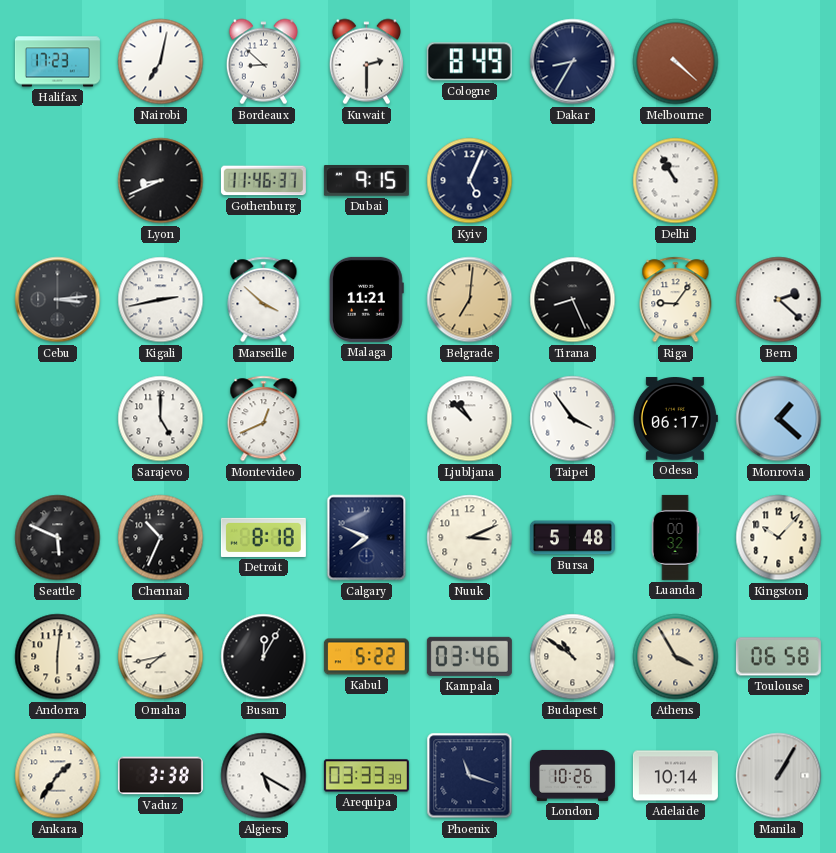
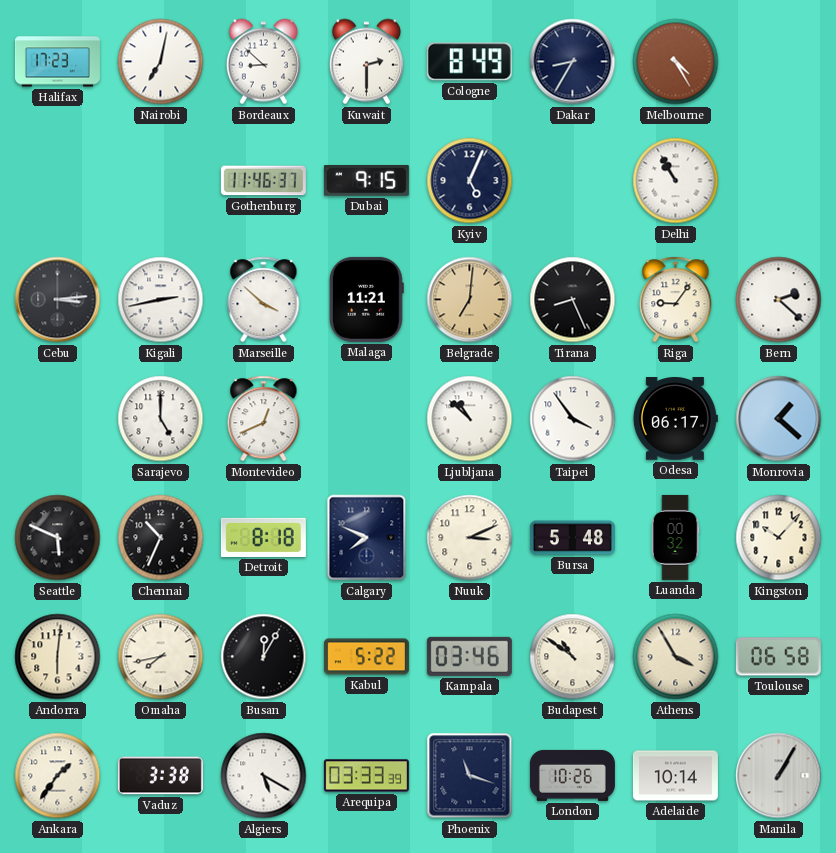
Melbourne: 4:22 -> 4:25
Lyon: 8:41 -> none
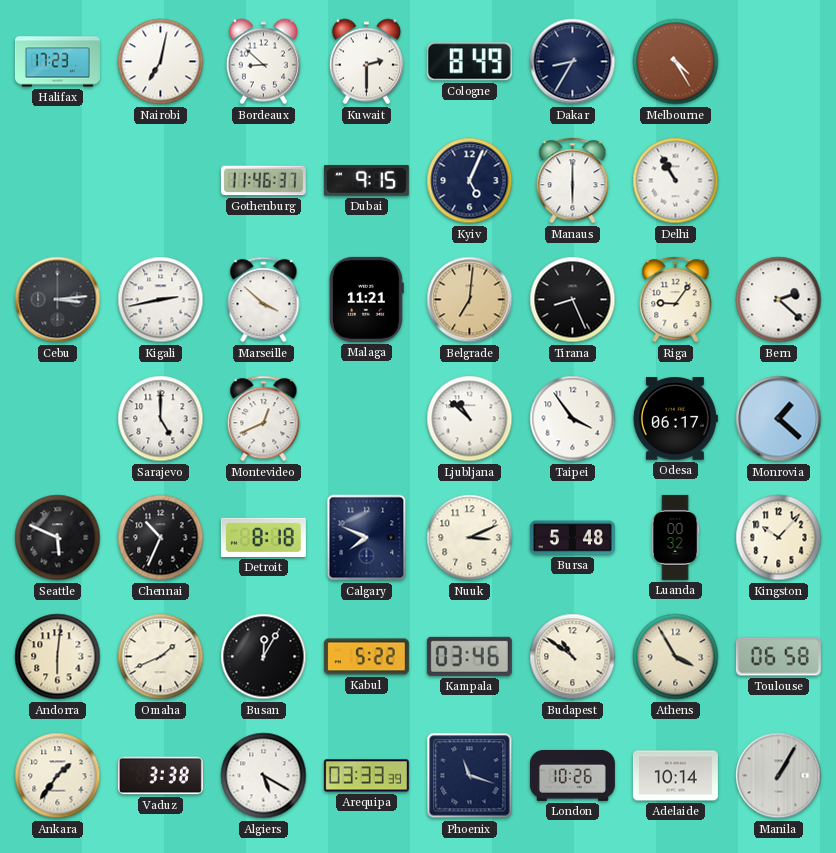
Manaus: none -> 6:00
Omaha: 7:43 -> 1:41
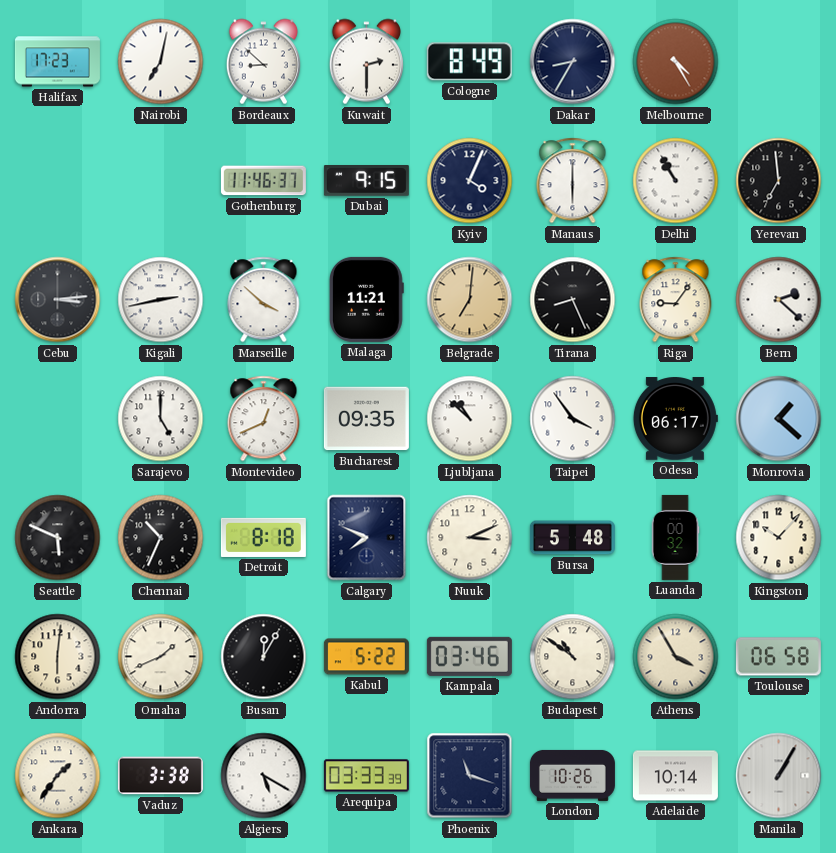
Kyiv: 5:04 -> 4:04
Yerevan: none -> 6:59
Bucharest: none -> 09:35
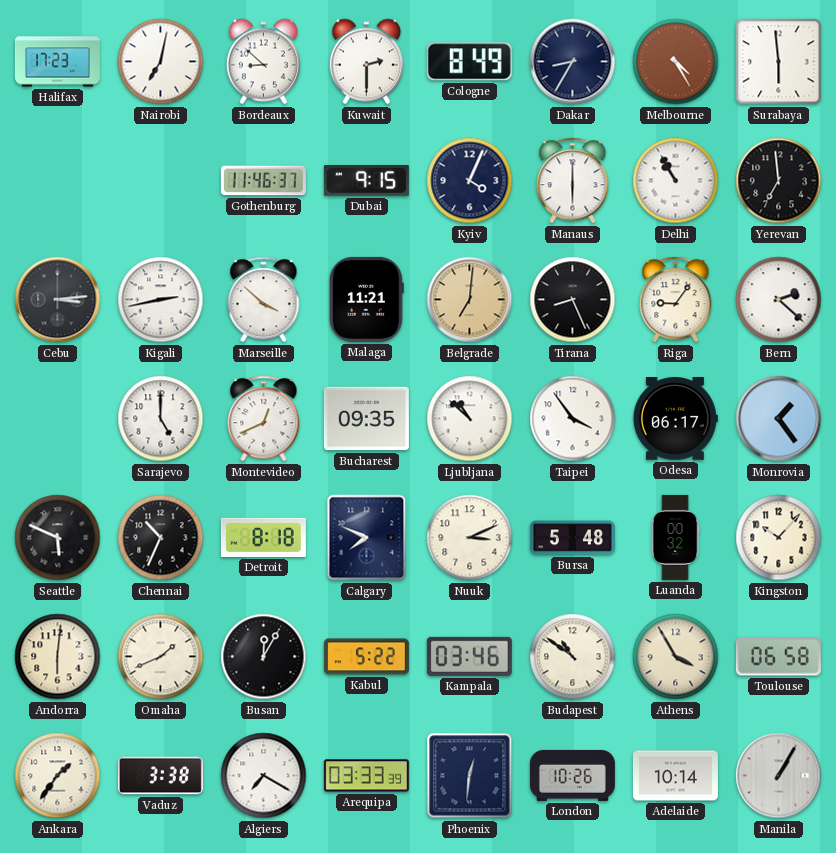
Surabaya: none -> 5:59
Monrovia: 1:22 -> 1:24
Algiers: 5:20 -> 7:20
Phoenix: 11:18 -> 12:31
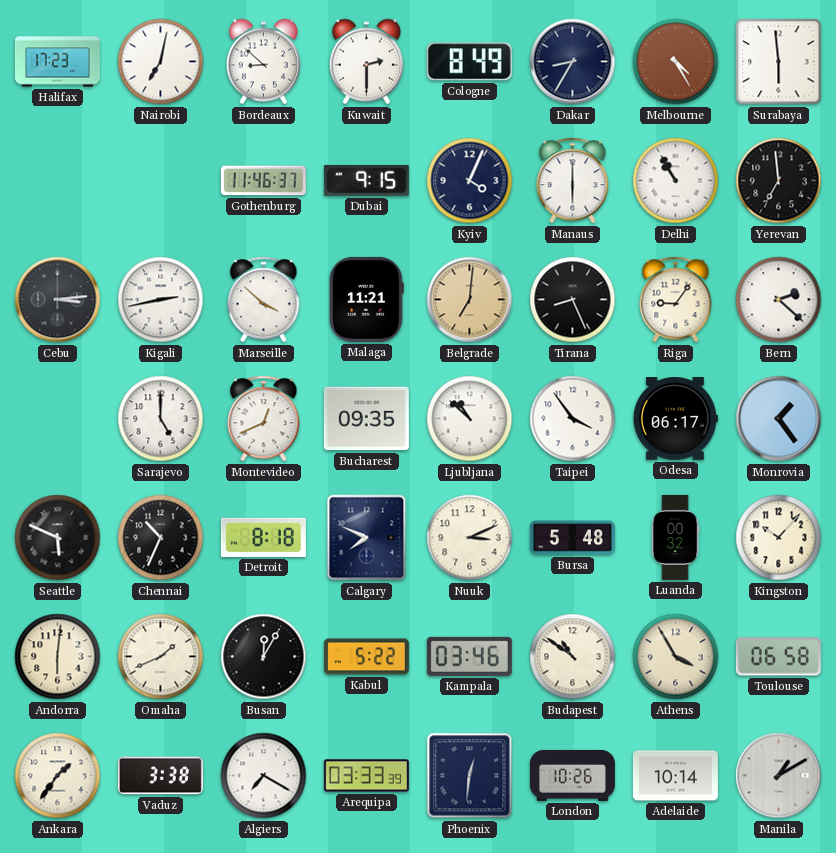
Manila: 1:05 -> 1:10
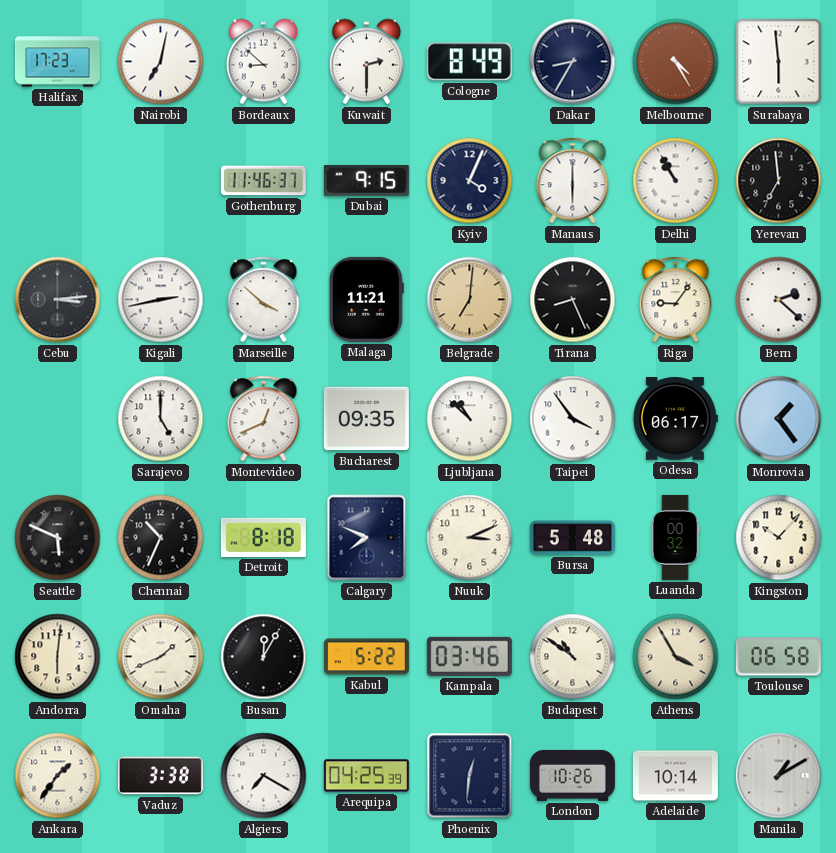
Arequipa: 03:33 -> 04:25
